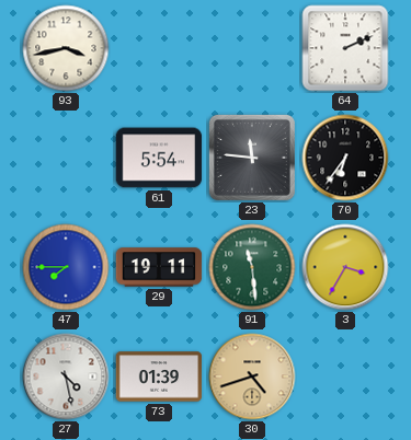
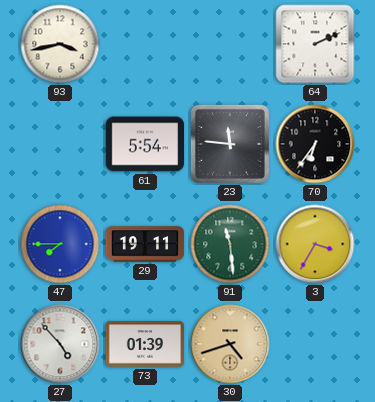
27: 4:28 -> 4:53
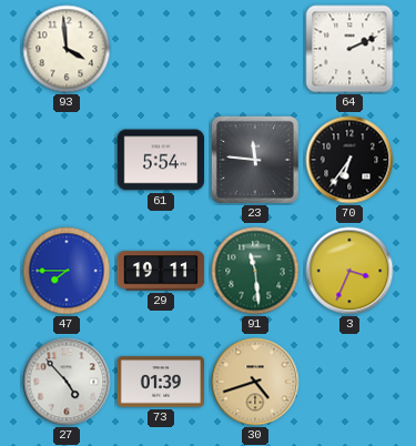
93: 3:43 -> 3:59
3: 3:35 -> 3:34
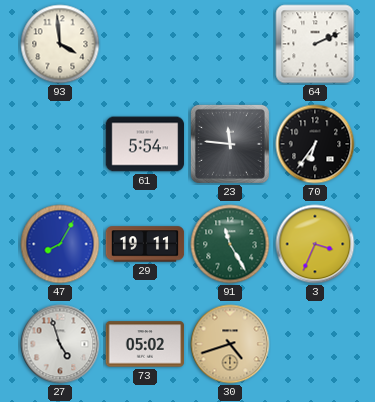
47: 7:45 -> 8:05
91: 11:29 -> 11:25
27: 4:53 -> 4:57
73: 01:39 -> 05:02
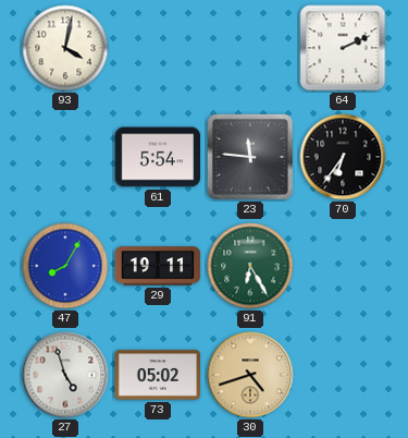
93: 3:59 -> 4:02
91: 11:25 -> 6:25
3: 3:34 -> none
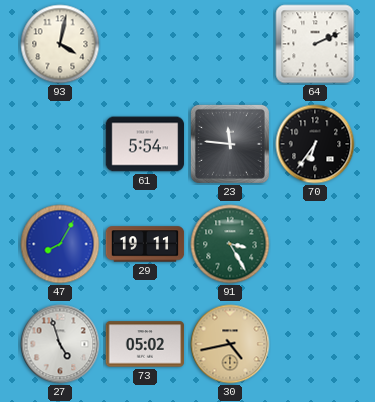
91: 6:25 -> 3:25
30: 4:42 -> 4:43
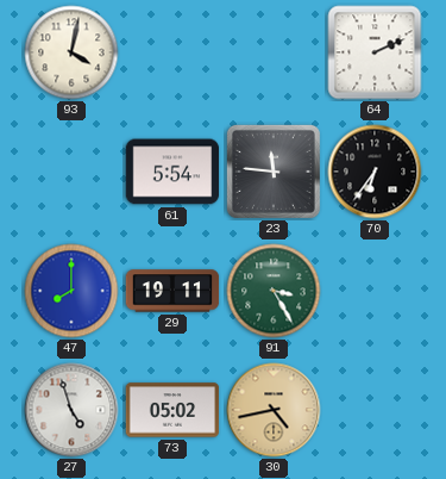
47: 8:05 -> 8:00
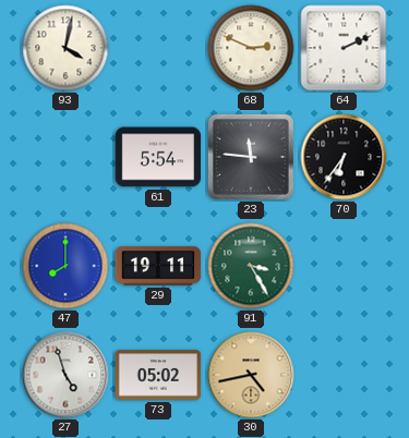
68: none -> 2:49
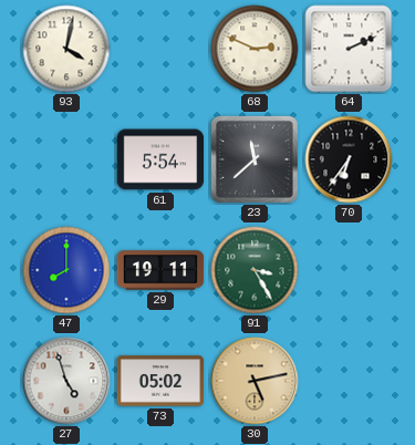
23: 11:46 -> 11:38
30: 4:43 -> 5:13
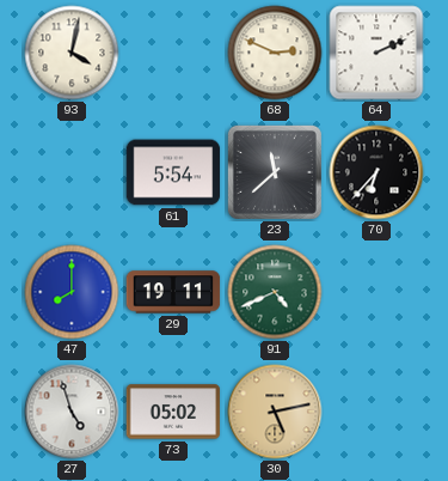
70: 6:36 -> 6:37
91: 3:25 -> 4:41
